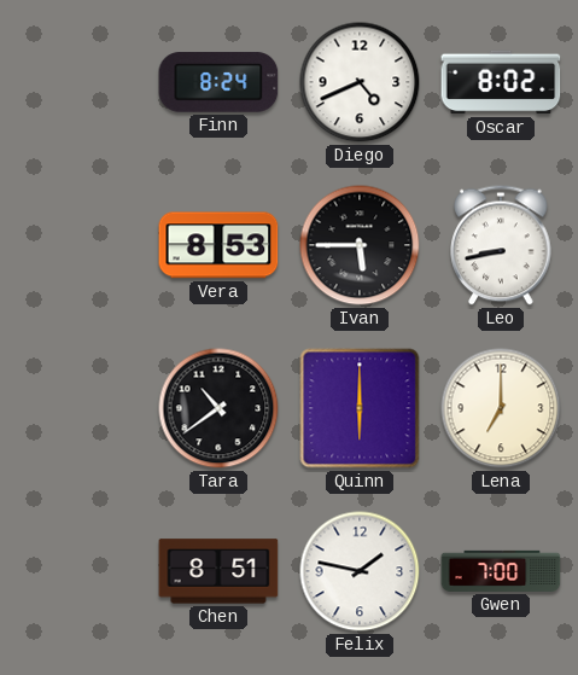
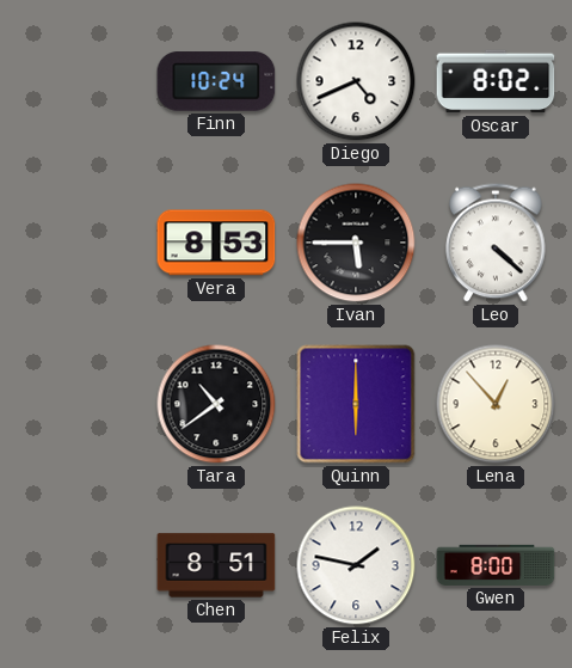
Finn: 8:24 -> 10:24
Leo: 8:43 -> 4:22
Lena: 7:00 -> 12:53
Gwen: 7:00 -> 8:00
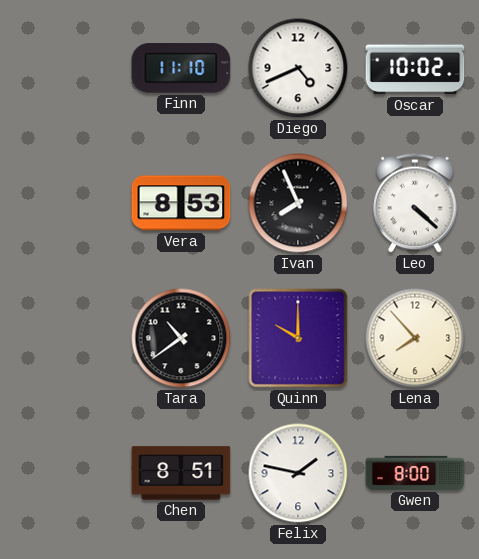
Finn: 10:24 -> 11:10
Oscar: 8:02 -> 10:02
Ivan: 5:45 -> 7:56
Quinn: 6:00 -> 10:00
Lena: 12:53 -> 7:53
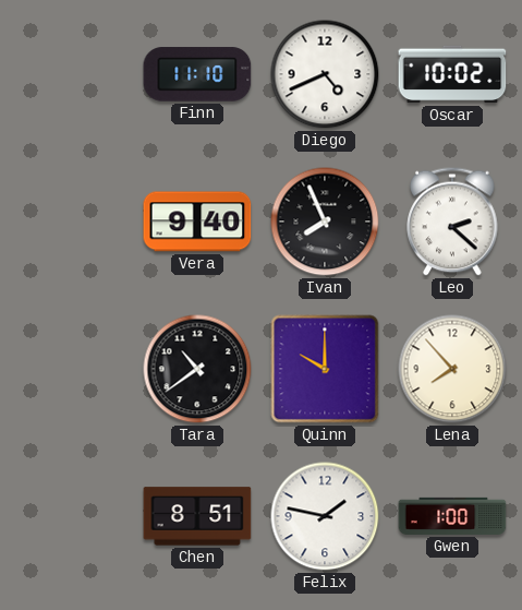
Vera: 8:53 -> 9:40
Leo: 4:22 -> 2:22
Gwen: 8:00 -> 1:00
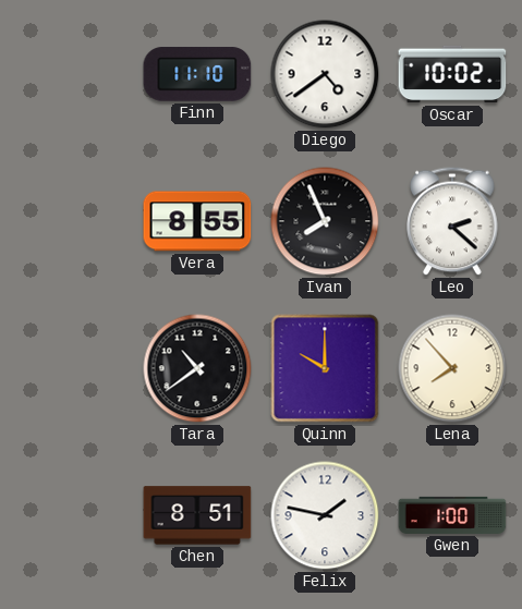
Diego: 4:41 -> 4:39
Vera: 9:40 -> 8:55
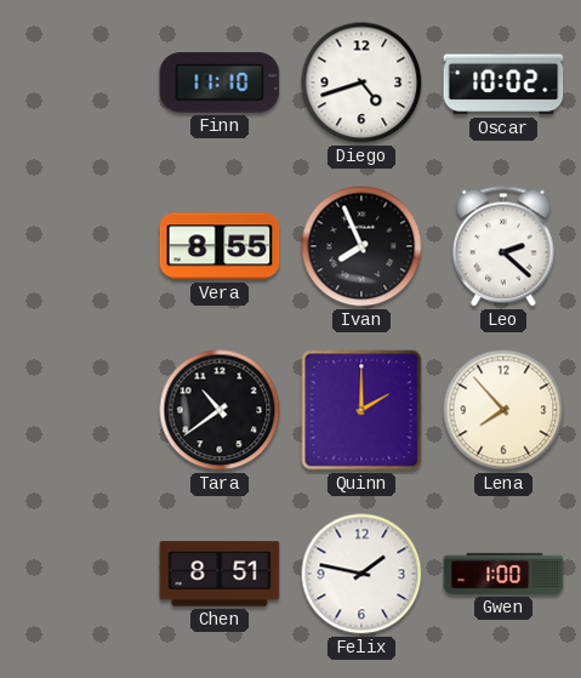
Diego: 4:39 -> 4:42
Quinn: 10:00 -> 2:00
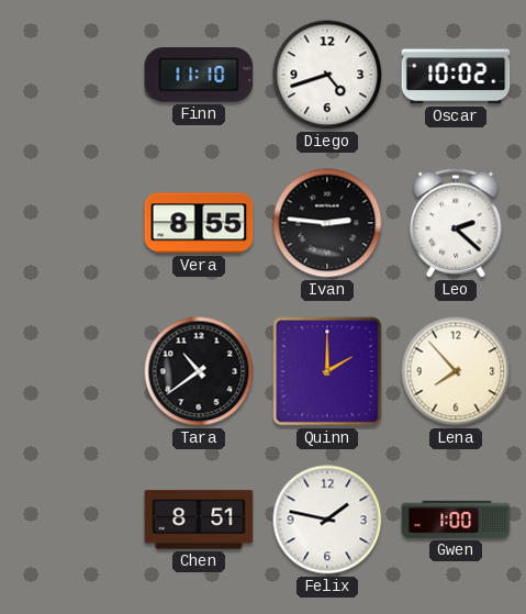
Ivan: 7:56 -> 2:46
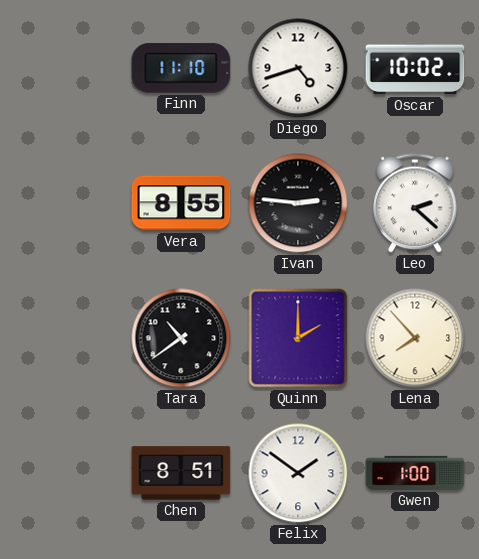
Felix: 1:47 -> 1:51
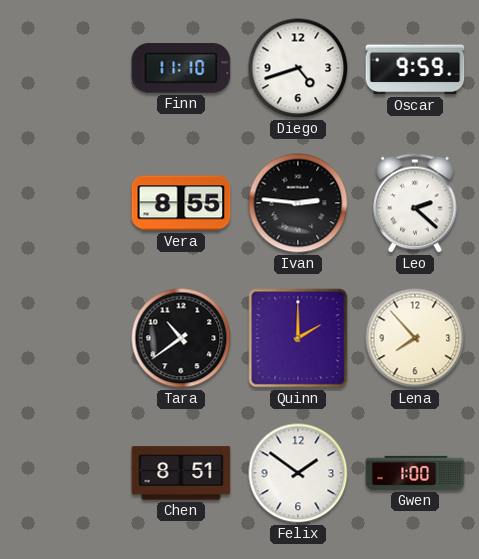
Oscar: 10:02 -> 9:59
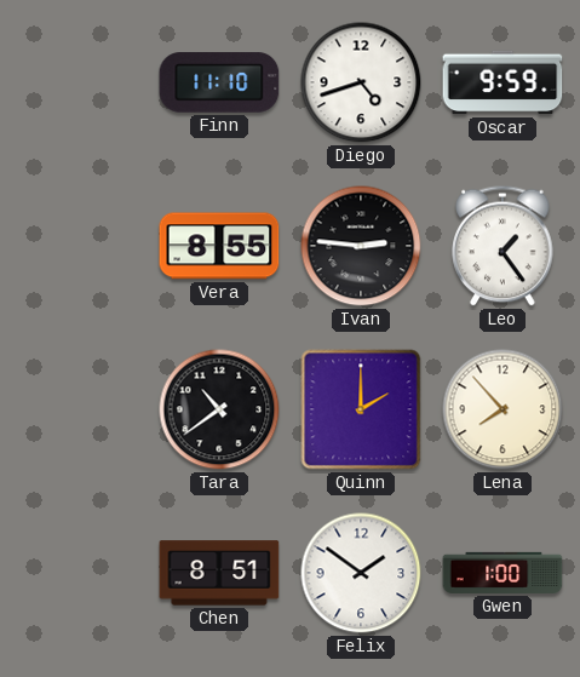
Leo: 2:22 -> 1:24
